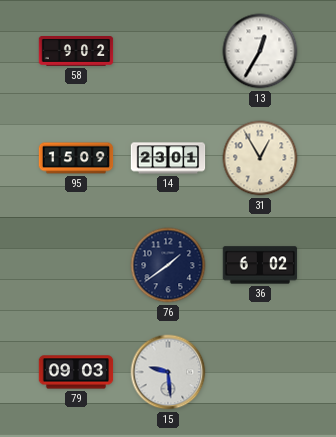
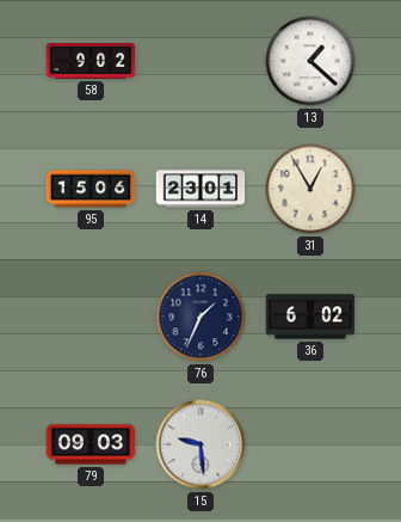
13: 12:35 -> 1:22
95: 15:09 -> 15:06
76: 1:39 -> 1:34
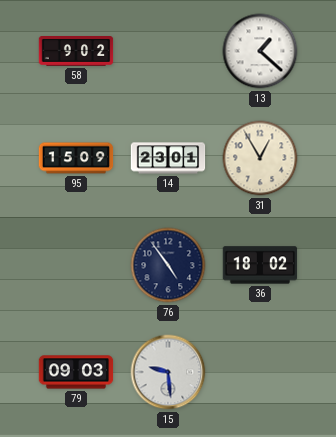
95: 15:06 -> 15:09
76: 1:34 -> 4:54
36: 6:02 -> 18:02
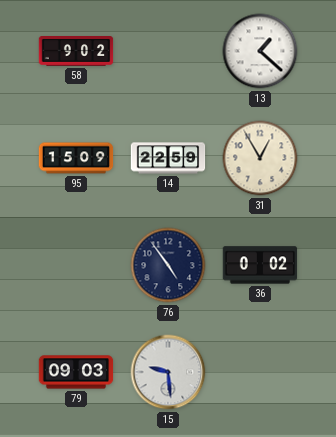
14: 23:01 -> 22:59
36: 18:02 -> 0:02
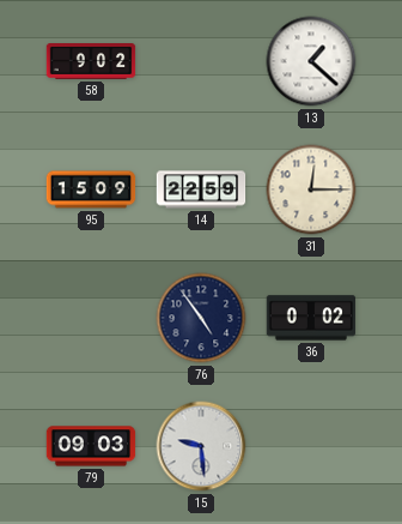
31: 12:55 -> 12:15
